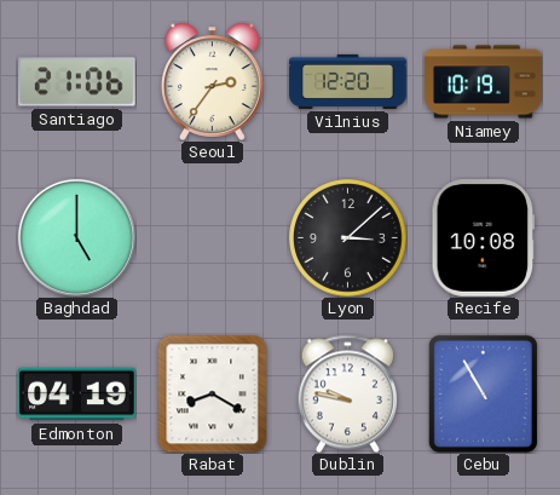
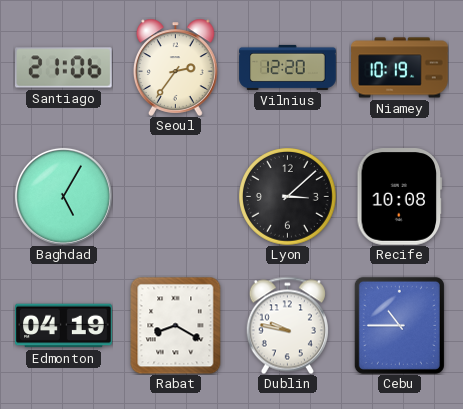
Baghdad: 5:00 -> 5:05
Cebu: 10:55 -> 10:45
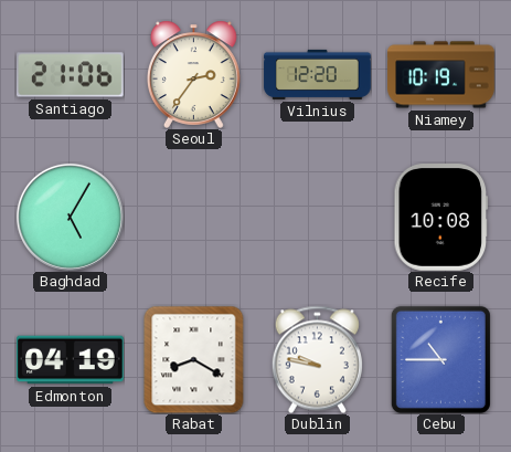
Lyon: 3:08 -> none
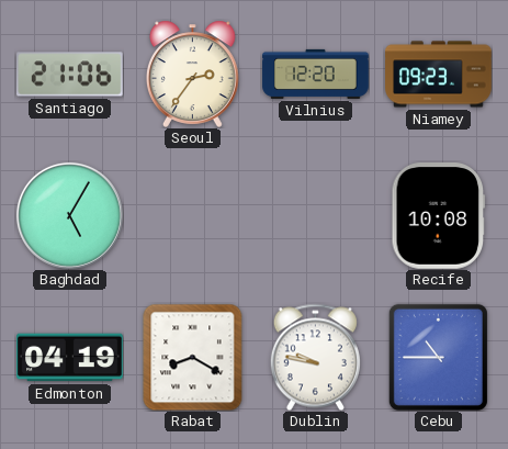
Niamey: 10:19 -> 09:23
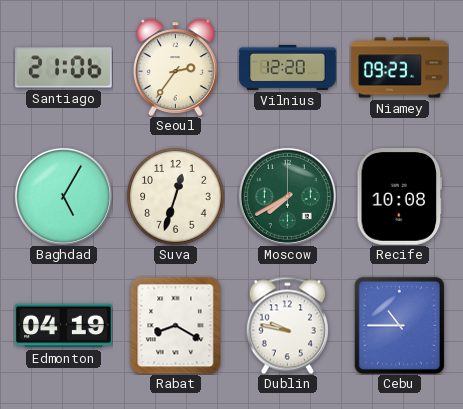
Suva: none -> 12:33
Moscow: none -> 7:40
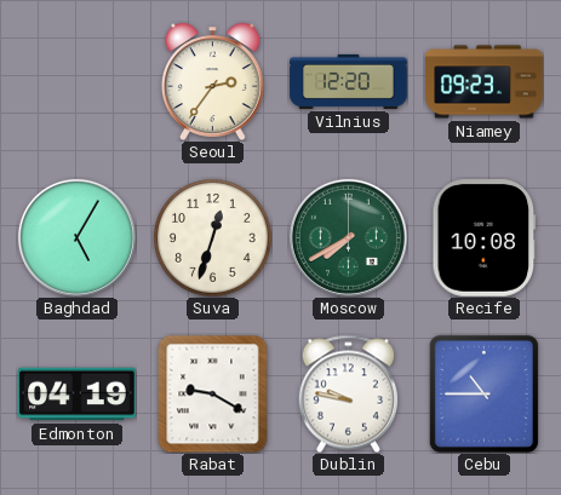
Santiago: 21:06 -> none
Rabat: 8:20 -> 9:20
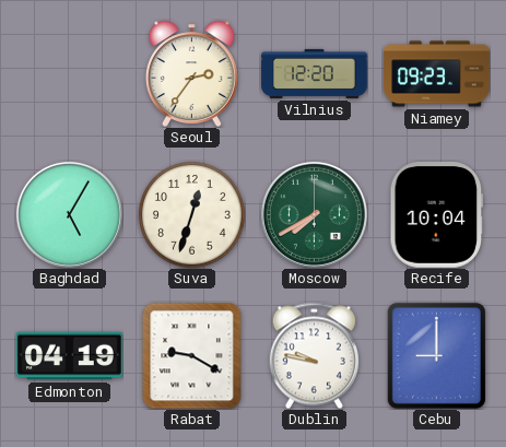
Recife: 10:08 -> 10:04
Cebu: 10:45 -> 9:00
